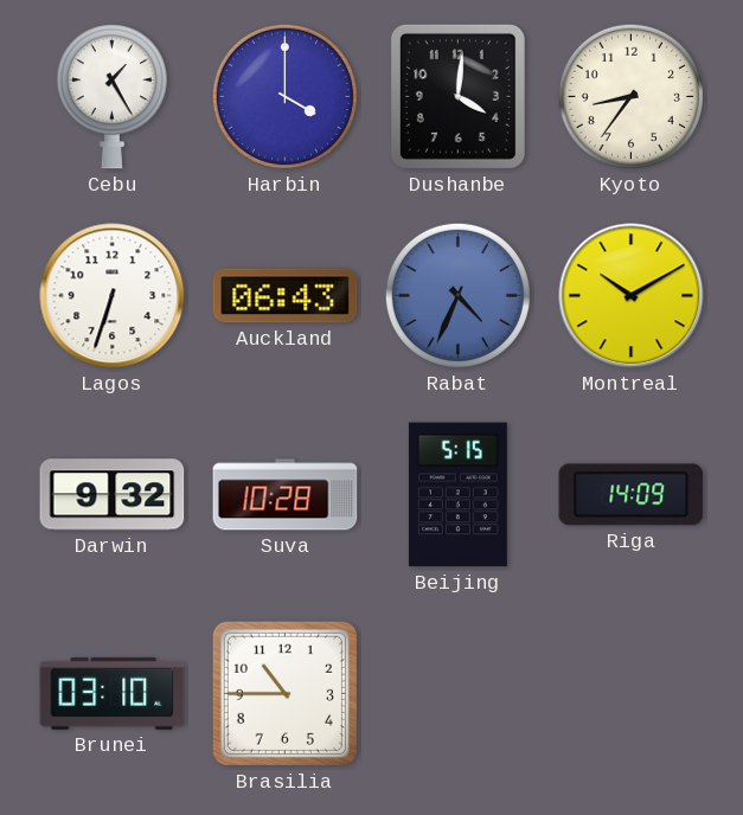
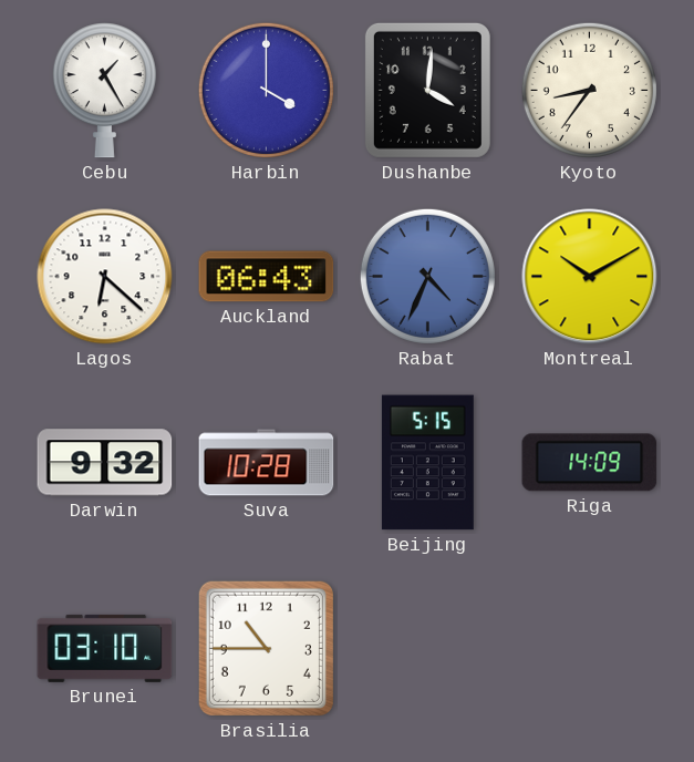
Lagos: 6:33 -> 6:22
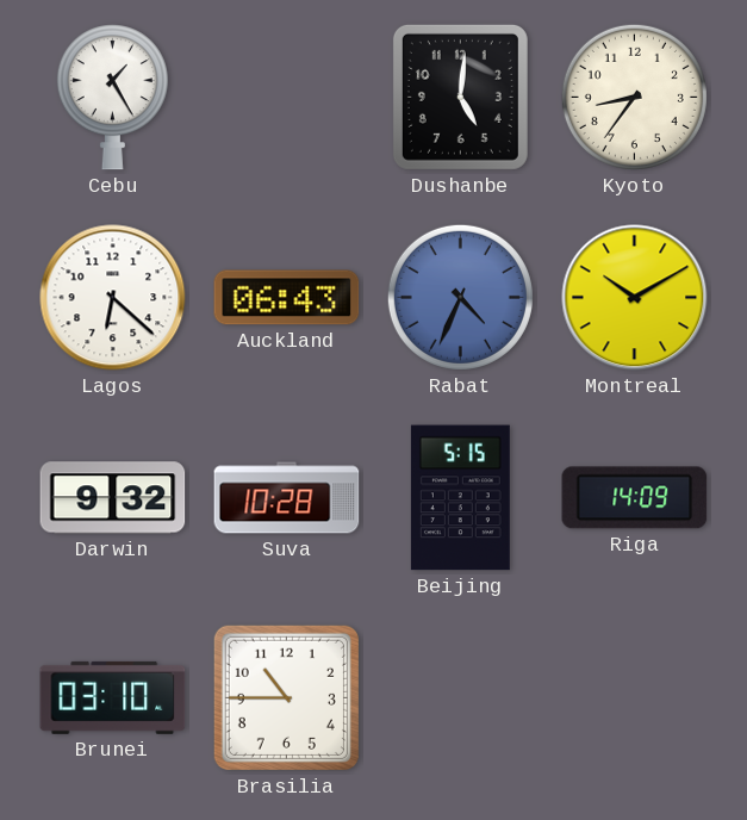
Harbin: 4:00 -> none
Dushanbe: 4:01 -> 5:01
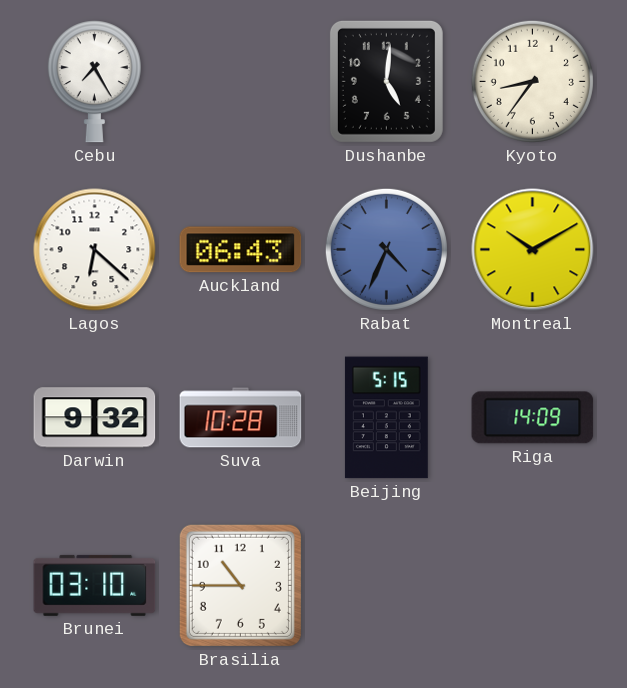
Cebu: 1:25 -> 7:25
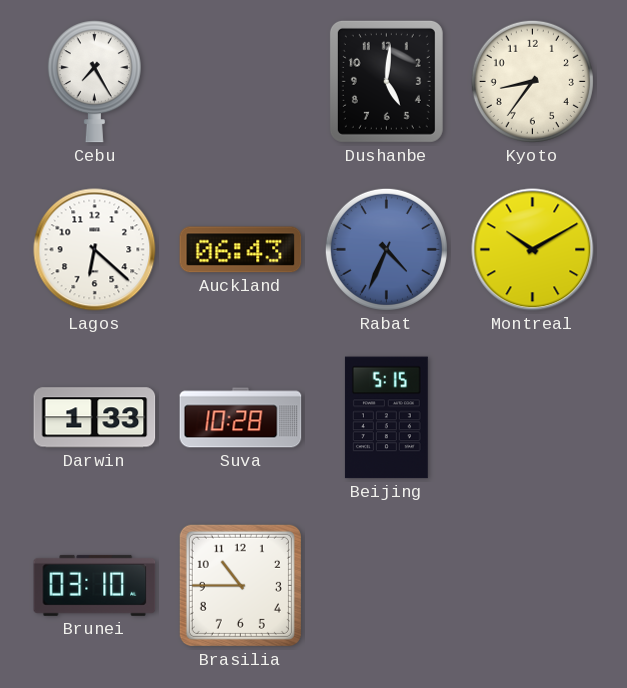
Darwin: 9:32 -> 1:33
Riga: 14:09 -> none
